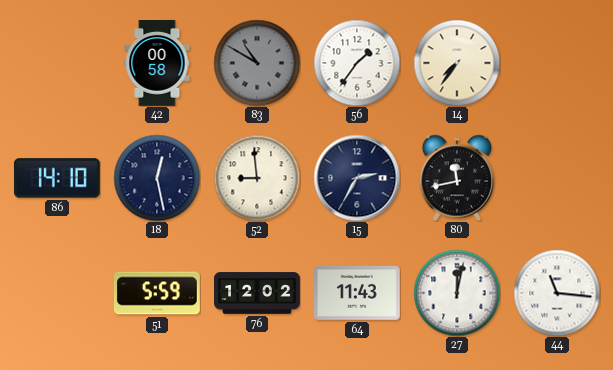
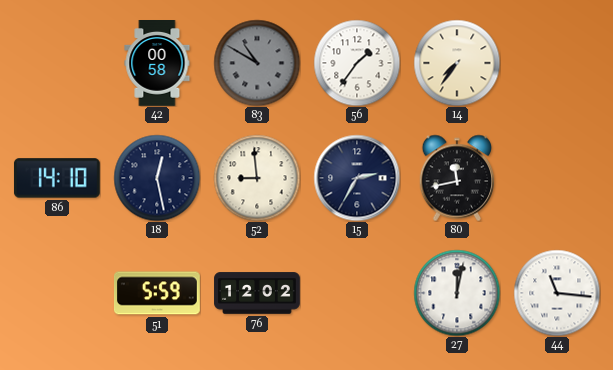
64: 11:43 -> none
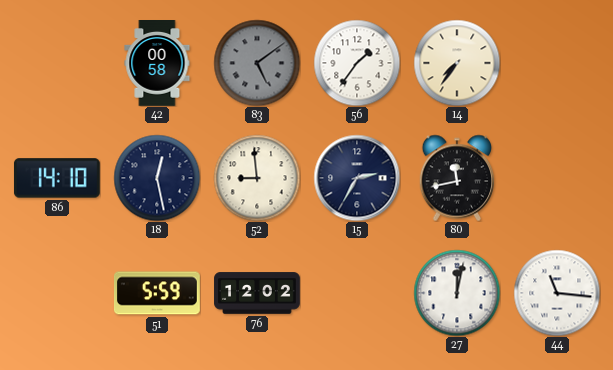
83: 10:50 -> 5:09
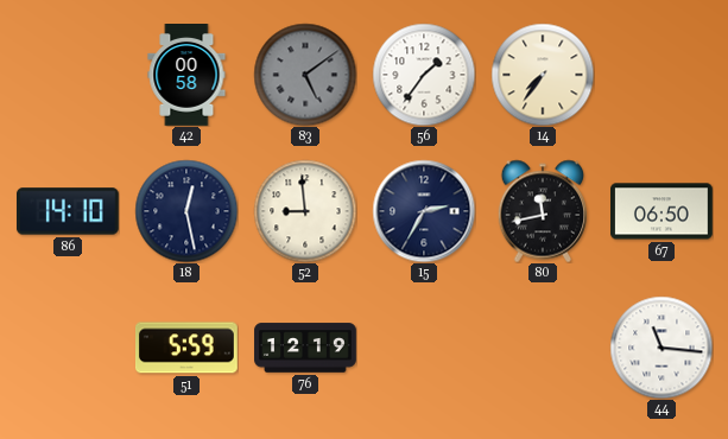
67: none -> 06:50
76: 12:02 -> 12:19
27: 12:02 -> none
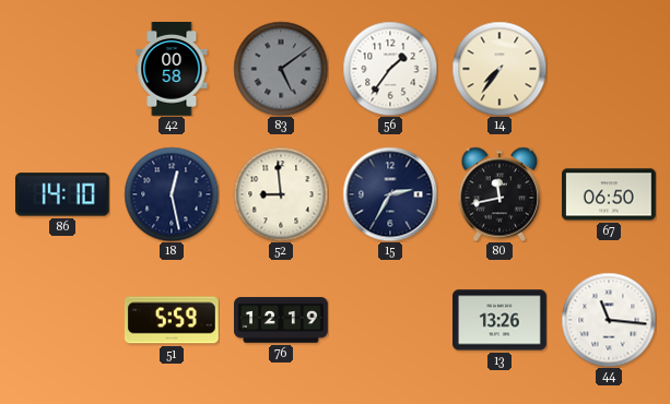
13: none -> 13:26
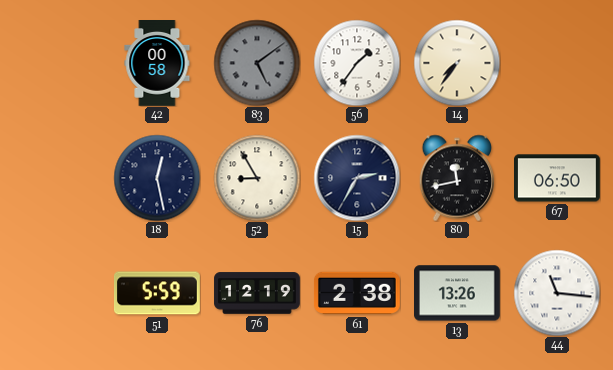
86: 14:10 -> none
52: 8:59 -> 8:55
61: none -> 2:38
